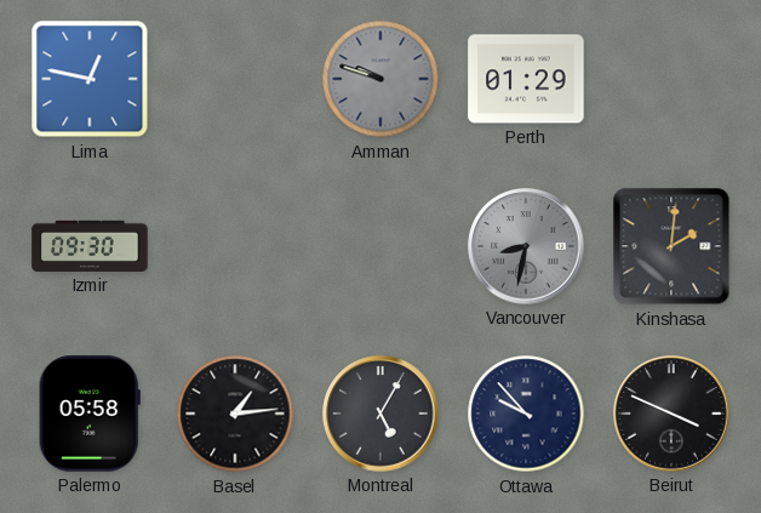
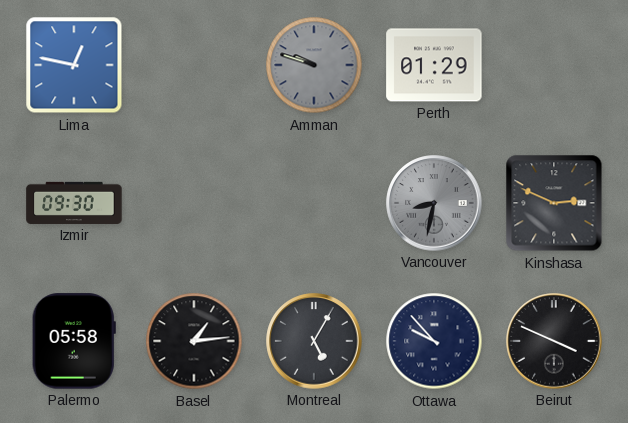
Kinshasa: 2:01 -> 2:49
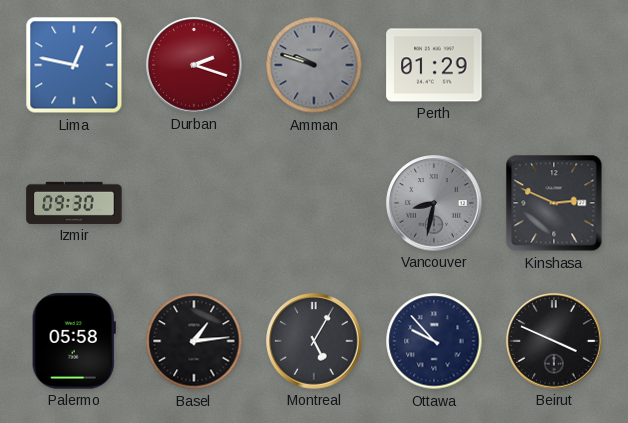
Durban: none -> 2:18
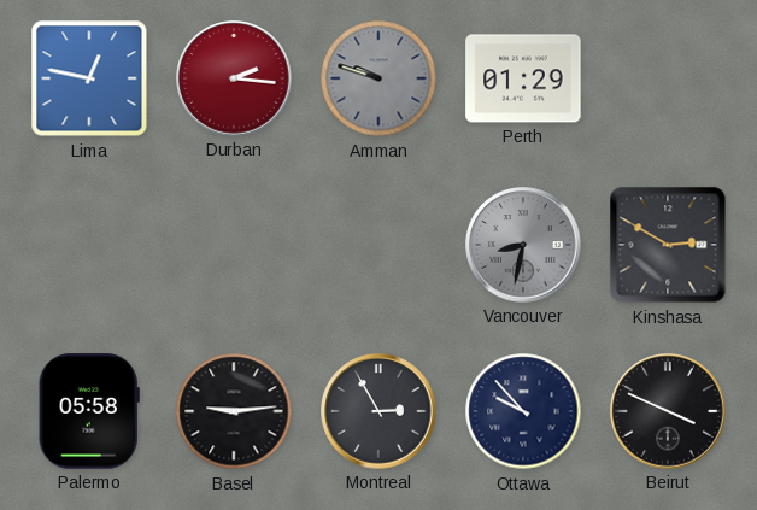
Durban: 2:18 -> 2:16
Izmir: 09:30 -> none
Kinshasa: 2:49 -> 2:50
Basel: 1:14 -> 9:14
Montreal: 5:05 -> 2:55
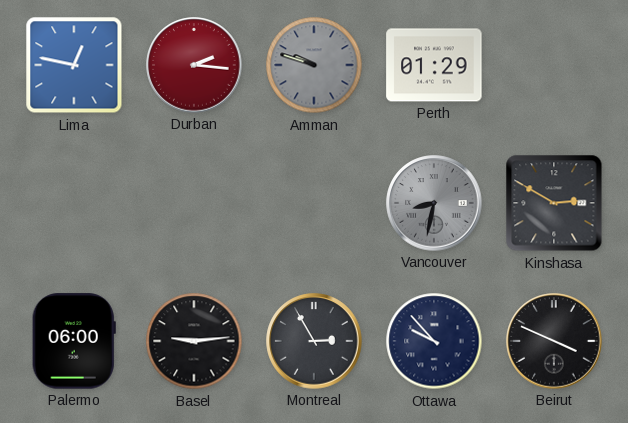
Palermo: 05:58 -> 06:00
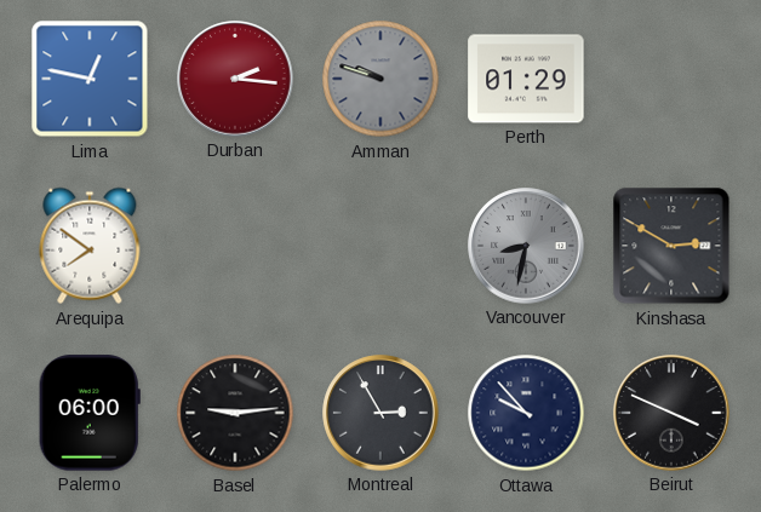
Arequipa: none -> 7:51
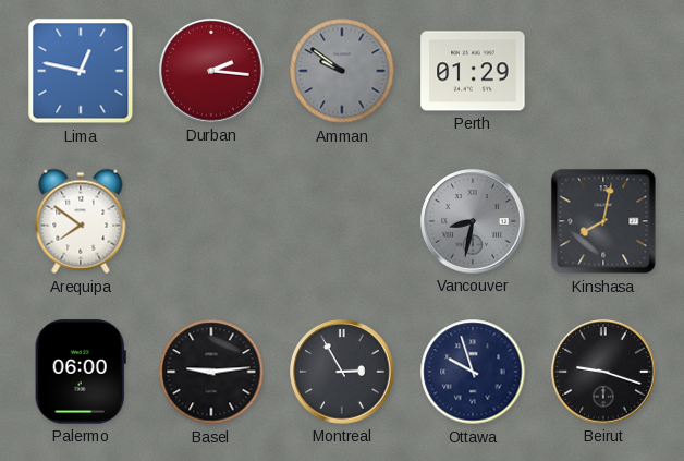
Amman: 9:48 -> 9:51
Kinshasa: 2:50 -> 8:02
Ottawa: 9:53 -> 9:57
Beirut: 3:49 -> 9:18
